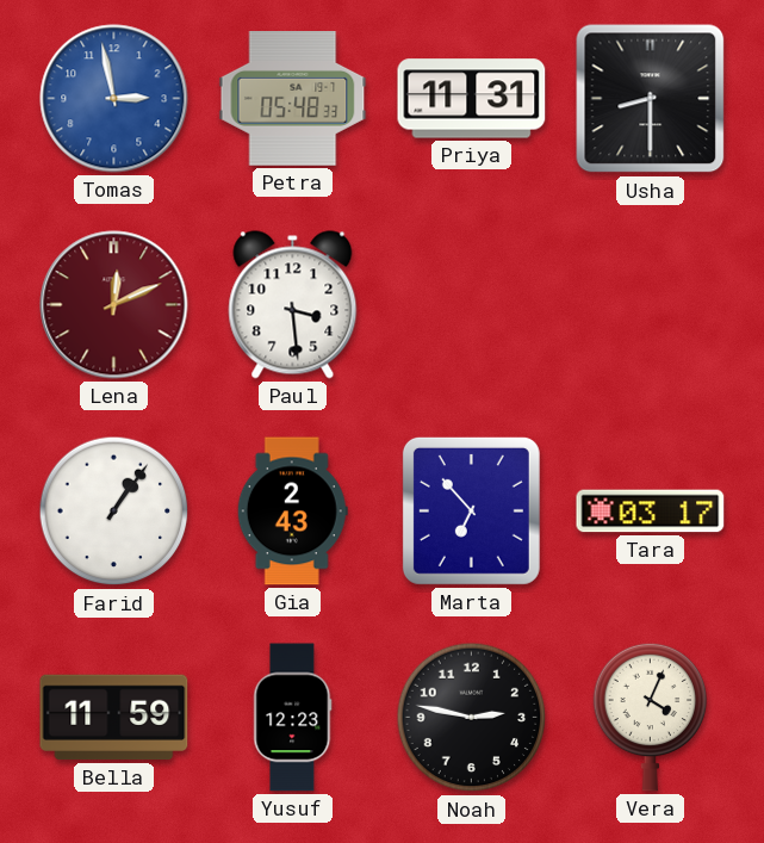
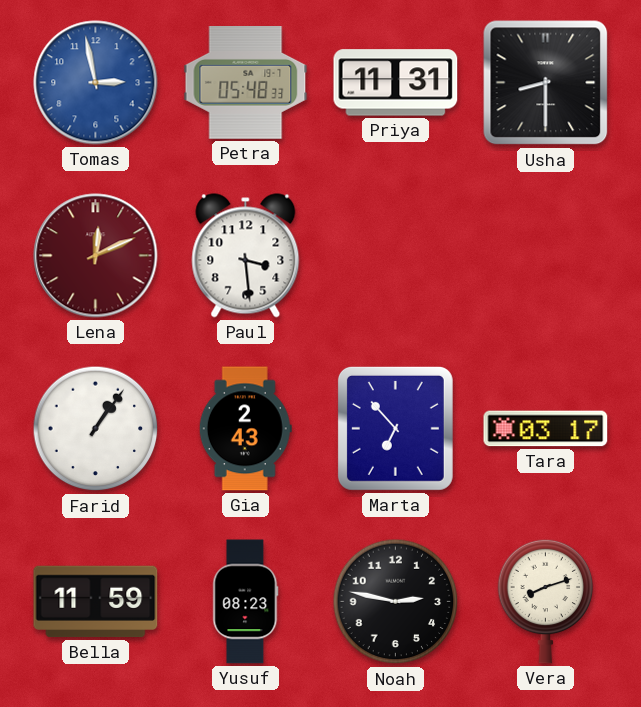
Yusuf: 12:23 -> 08:23
Vera: 4:04 -> 8:12
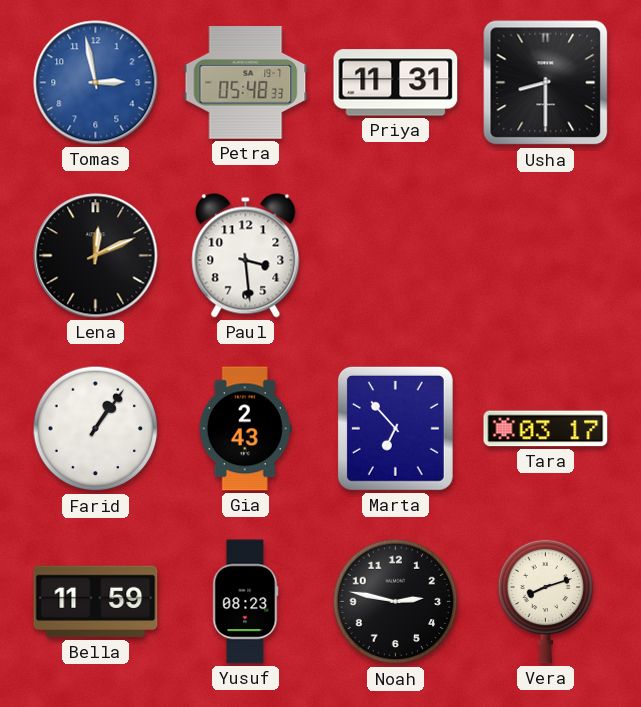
Lena dial: burgundy -> black
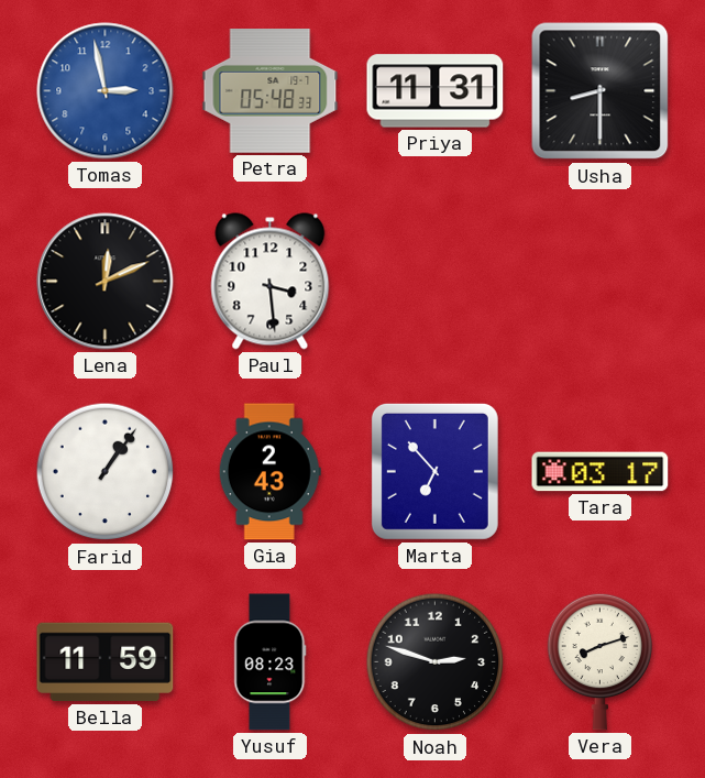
Noah: 2:47 -> 2:48
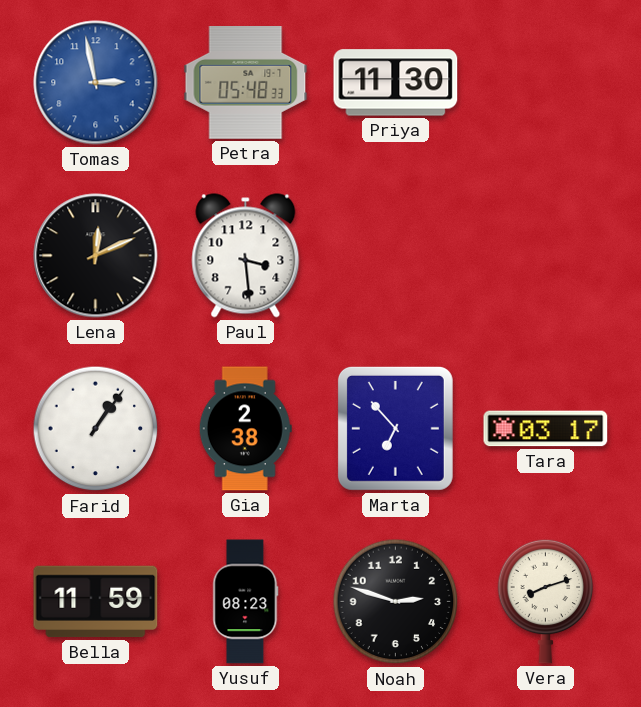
Priya: 11:31 -> 11:30
Usha: 8:30 -> none
Gia: 2:43 -> 2:38
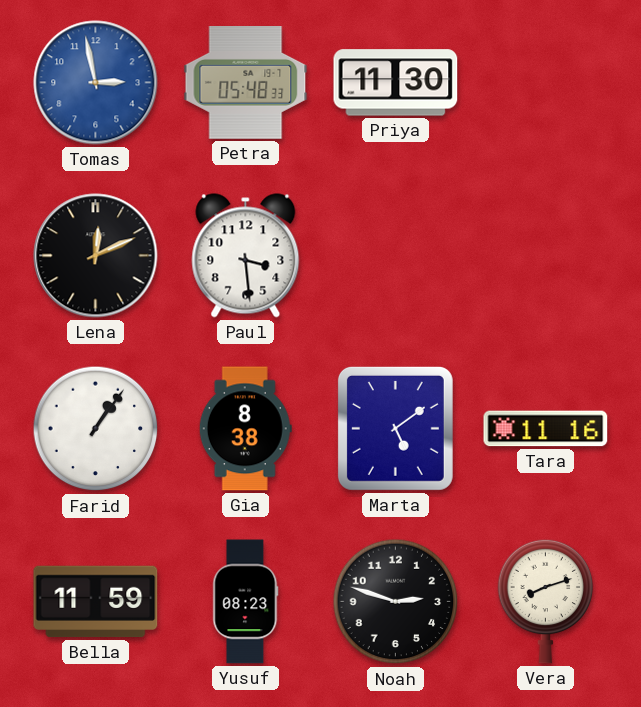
Gia: 2:38 -> 8:38
Marta: 6:53 -> 5:09
Tara: 03:17 -> 11:16
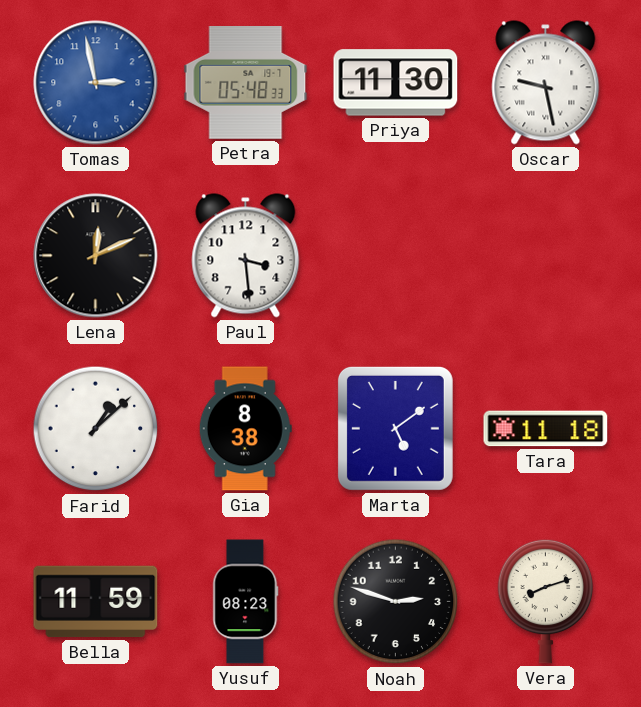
Oscar: none -> 9:28
Farid: 1:06 -> 1:08
Tara: 11:16 -> 11:18
